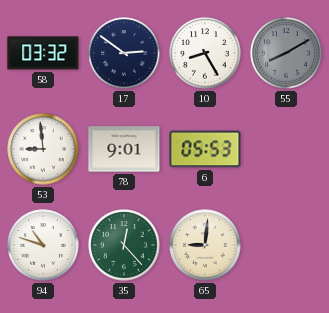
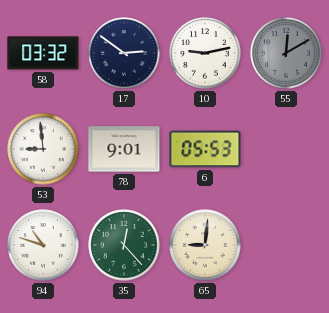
10: 8:25 -> 9:13
55: 8:10 -> 12:10
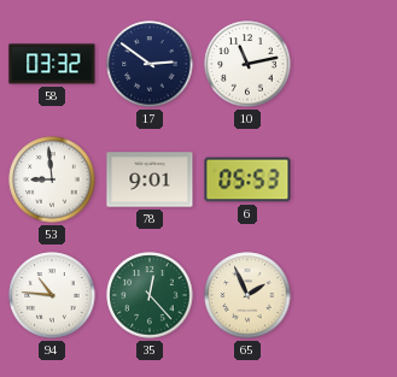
10: 9:13 -> 11:13
55: 12:10 -> none
94: 10:48 -> 10:46
65: 9:01 -> 1:56
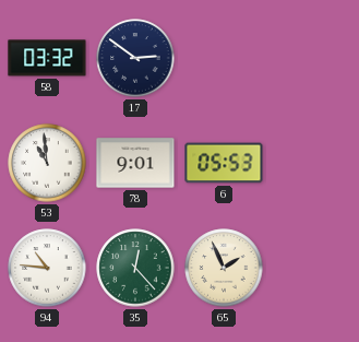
10: 11:13 -> none
53: 8:59 -> 10:59
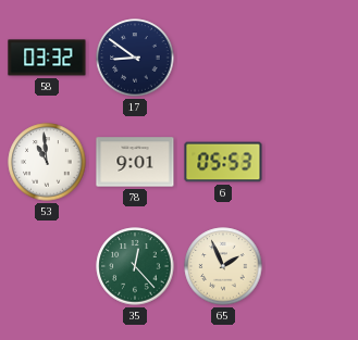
17: 2:51 -> 8:51
94: 10:46 -> none
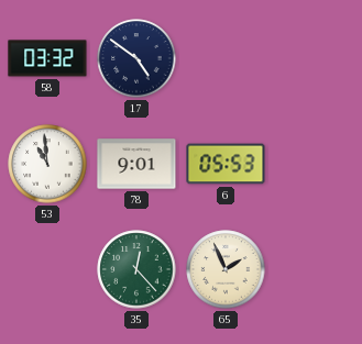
17: 8:51 -> 4:51
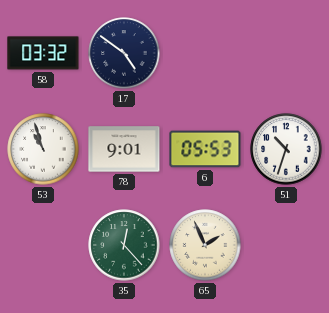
53: 10:59 -> 10:57
51: none -> 10:33
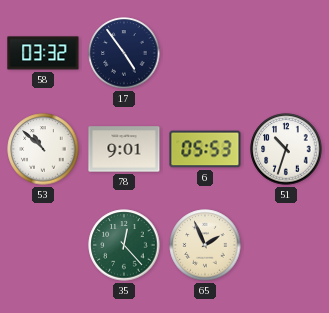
17: 4:51 -> 4:54
53: 10:57 -> 10:52
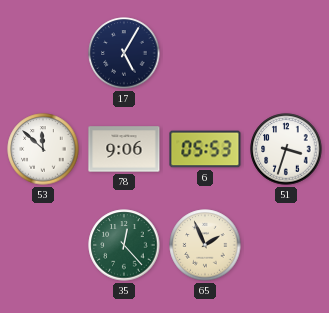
58: 03:32 -> none
17: 4:54 -> 5:05
53: 10:52 -> 11:52
78: 9:01 -> 9:06
51: 10:33 -> 3:33
